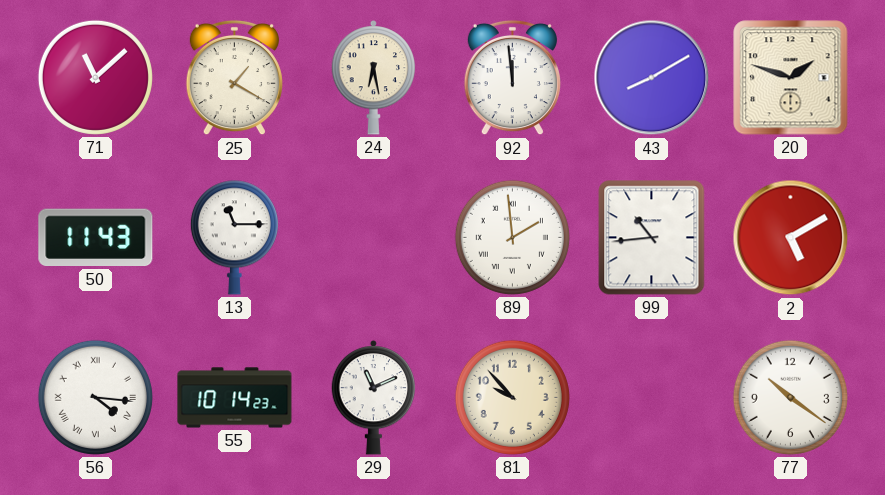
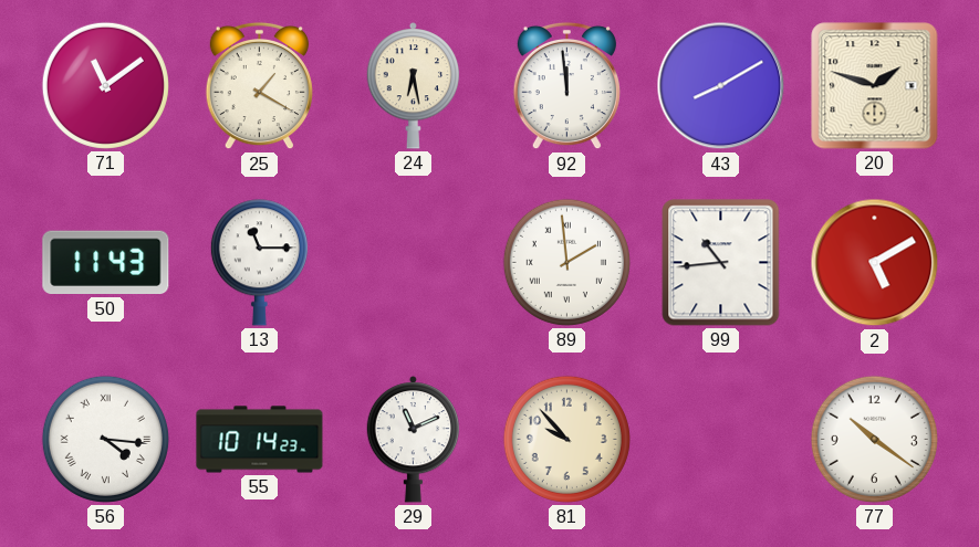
71: 11:08 -> 11:09
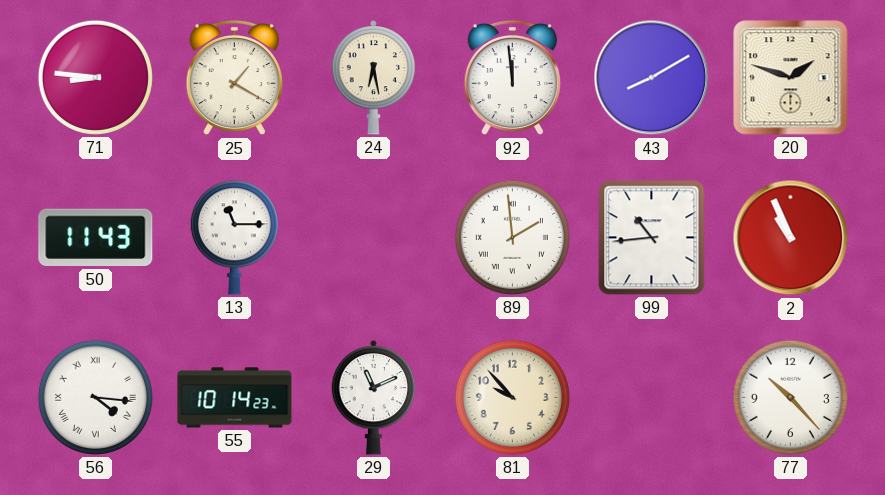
71: 11:09 -> 8:46
2: 5:10 -> 10:56
77: 10:21 -> 10:23
